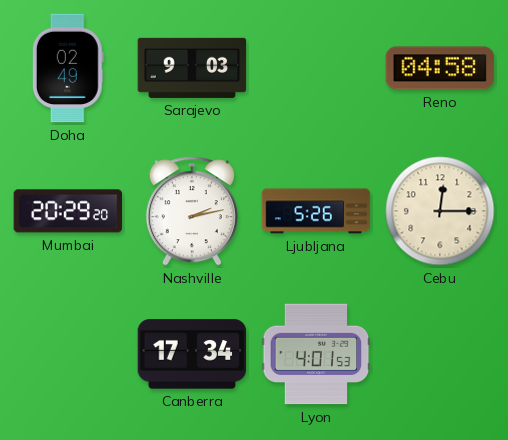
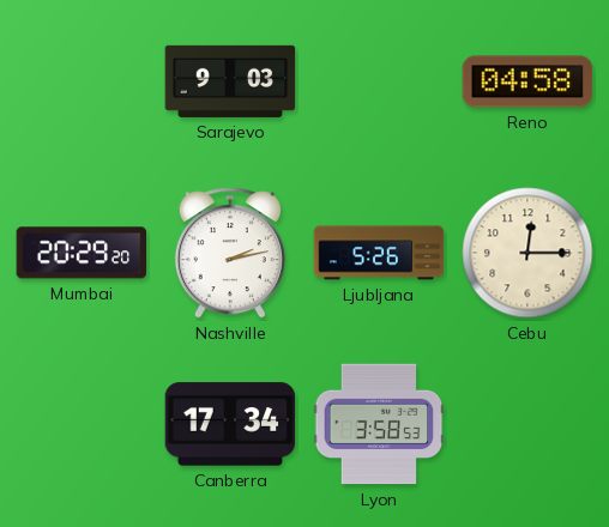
Doha: 02:49 -> none
Lyon: 4:01 -> 3:58
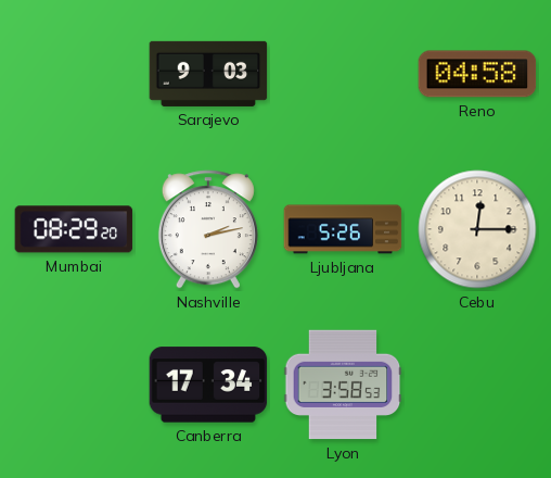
Mumbai: 20:29 -> 08:29
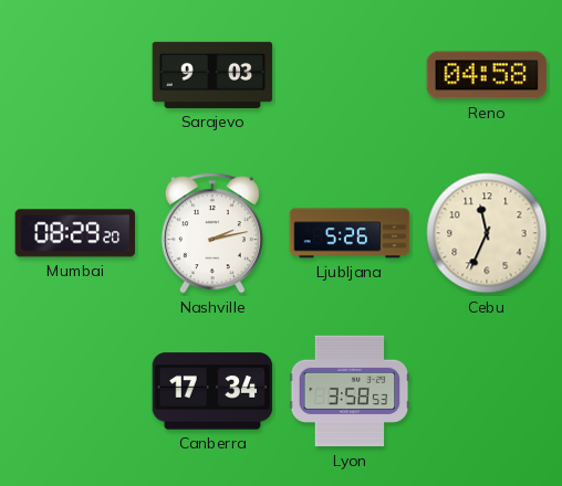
Cebu: 12:15 -> 11:34
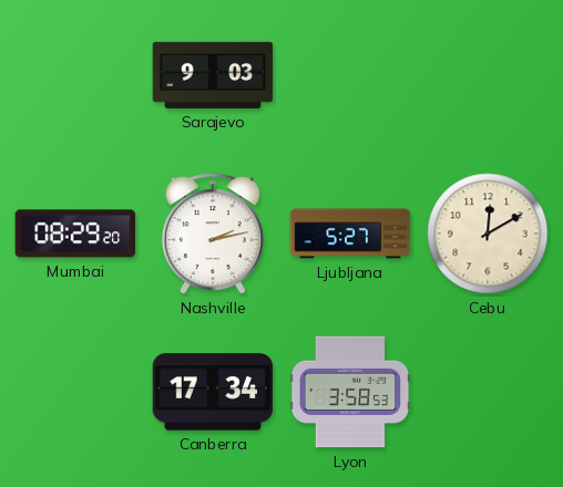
Reno: 04:58 -> none
Ljubljana: 5:26 -> 5:27
Cebu: 11:34 -> 12:10
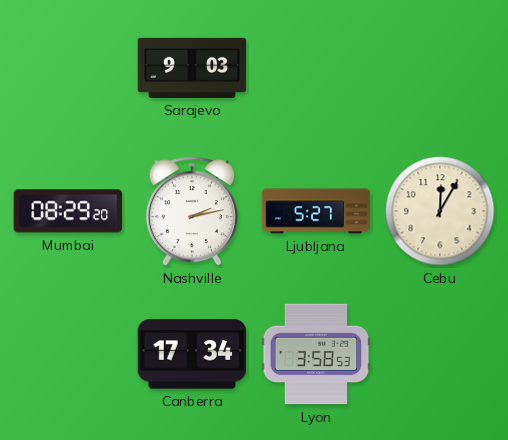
Cebu: 12:10 -> 12:05
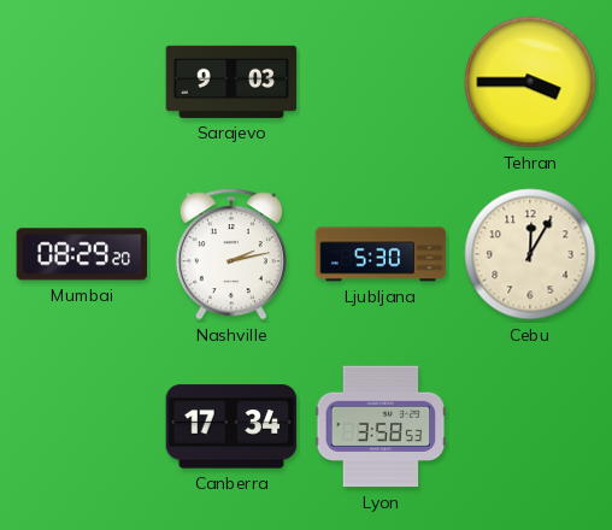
Tehran: none -> 3:45
Ljubljana: 5:27 -> 5:30
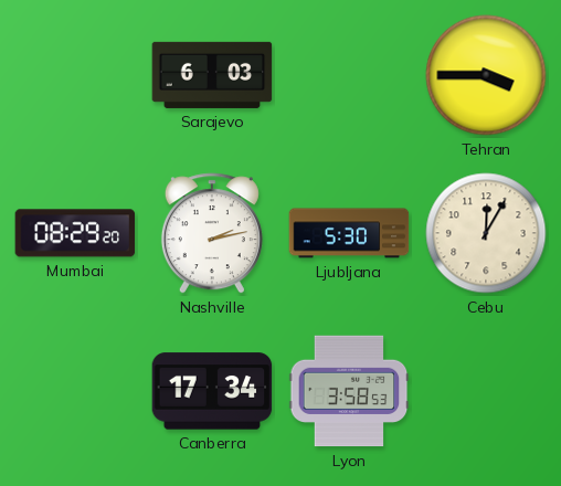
Sarajevo: 9:03 -> 6:03
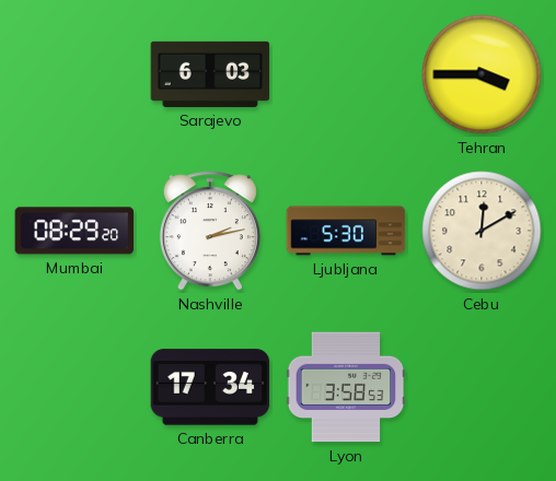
Cebu: 12:05 -> 12:10
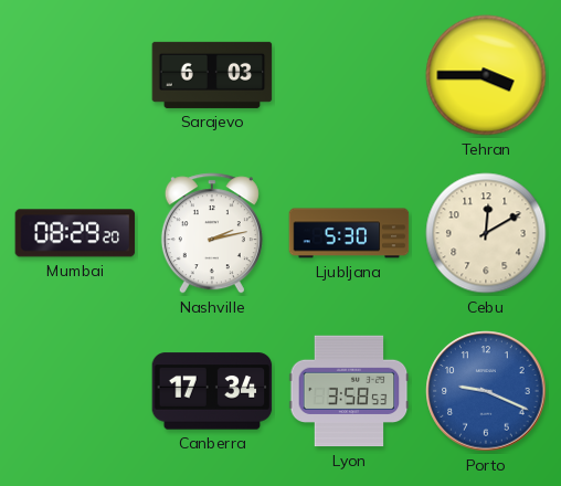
Porto: none -> 9:19
